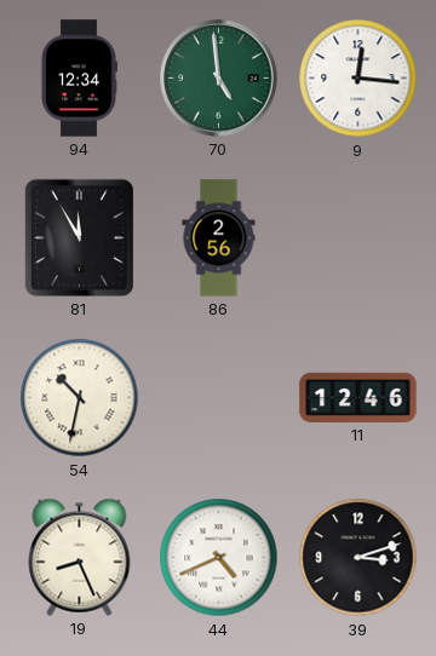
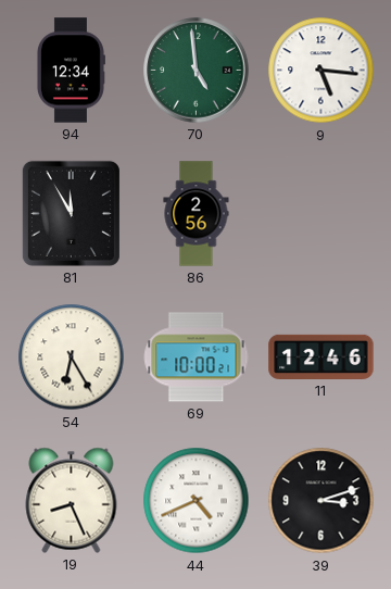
9: 12:16 -> 5:16
54: 10:32 -> 6:25
69: none -> 10:00
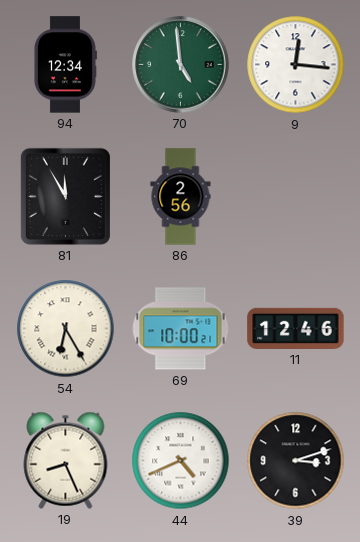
9: 5:16 -> 12:16
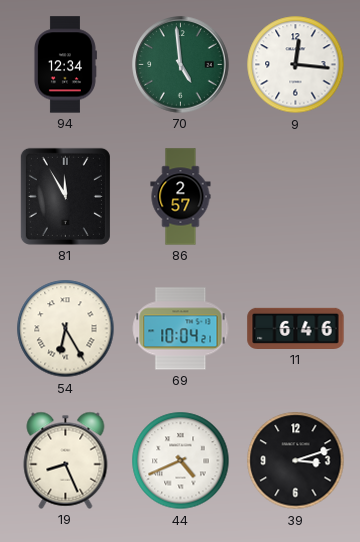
86: 2:56 -> 2:57
69: 10:00 -> 10:04
11: 12:46 -> 6:46
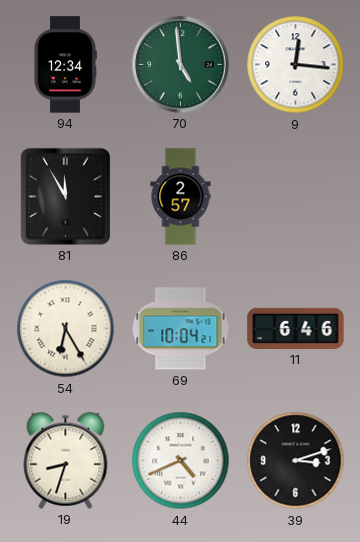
19: 8:26 -> 8:33
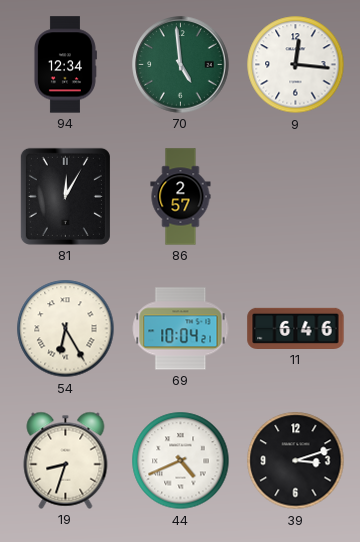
81: 11:55 -> 12:05
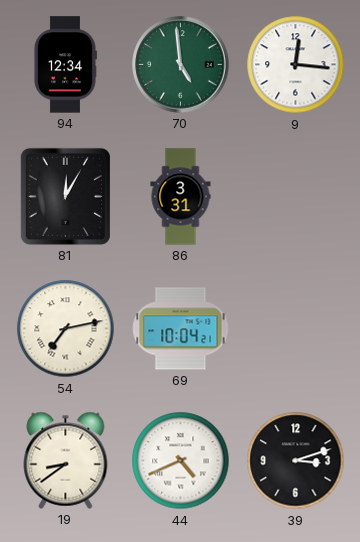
86: 2:57 -> 3:31
54: 6:25 -> 7:13
11: 6:46 -> none
19: 8:33 -> 8:39
